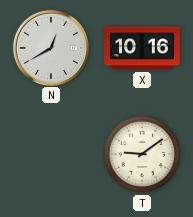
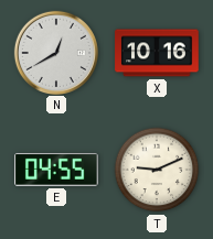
E: none -> 04:55
T: 9:09 -> 9:11
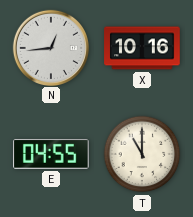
N: 12:40 -> 12:44
T: 9:11 -> 11:00
